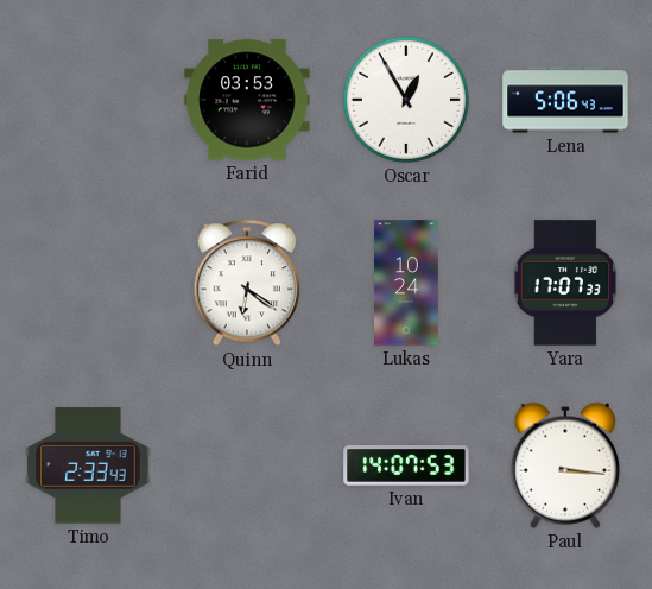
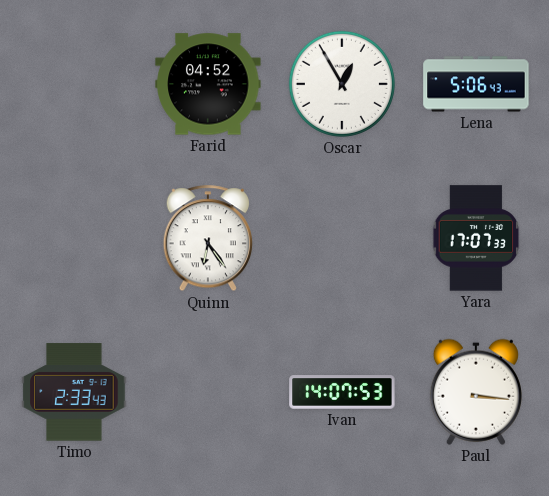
Farid: 03:53 -> 04:52
Quinn: 6:21 -> 6:24
Lukas: 10:24 -> none
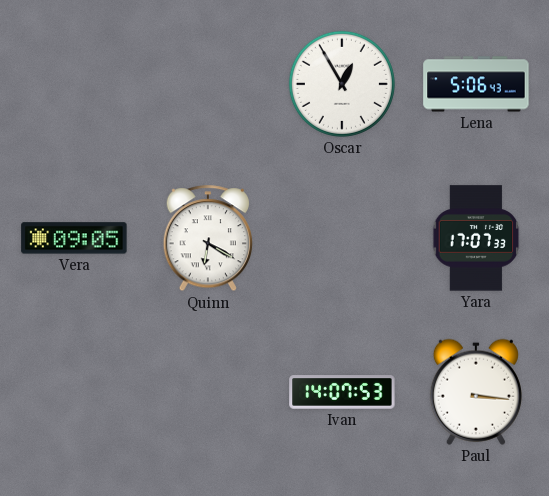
Farid: 04:52 -> none
Vera: none -> 09:05
Quinn: 6:24 -> 6:20
Timo: 2:33 -> none
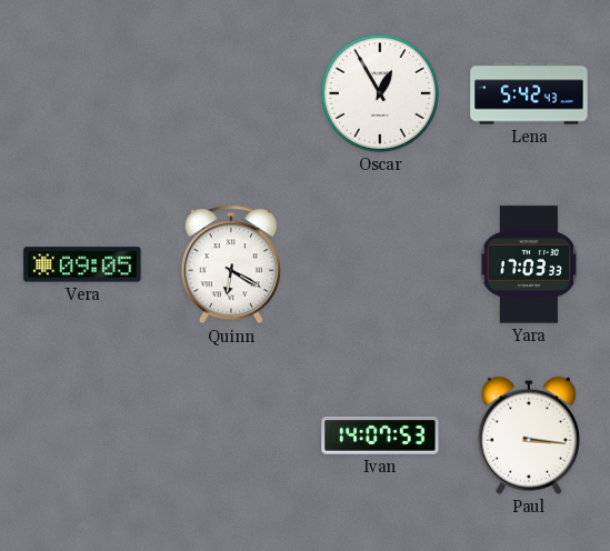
Lena: 5:06 -> 5:42
Yara: 17:07 -> 17:03
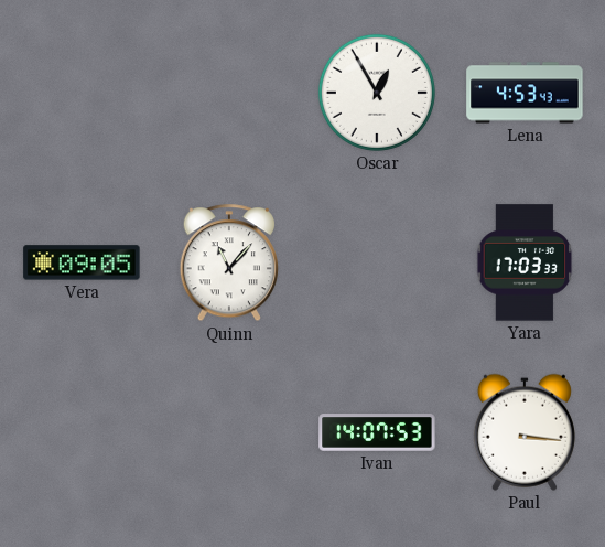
Lena: 5:42 -> 4:53
Quinn: 6:20 -> 11:07
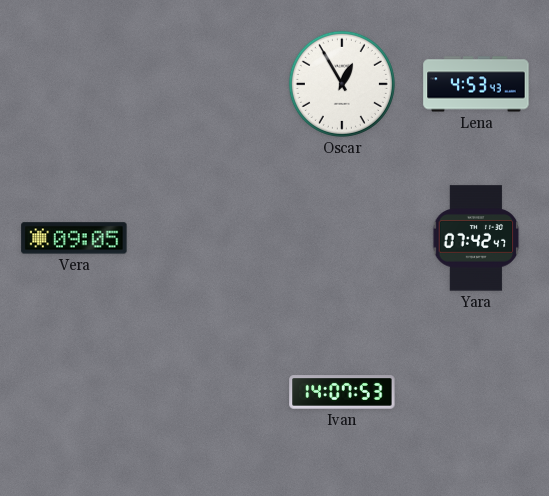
Quinn: 11:07 -> none
Yara: 17:03 -> 07:42
Paul: 3:16 -> none
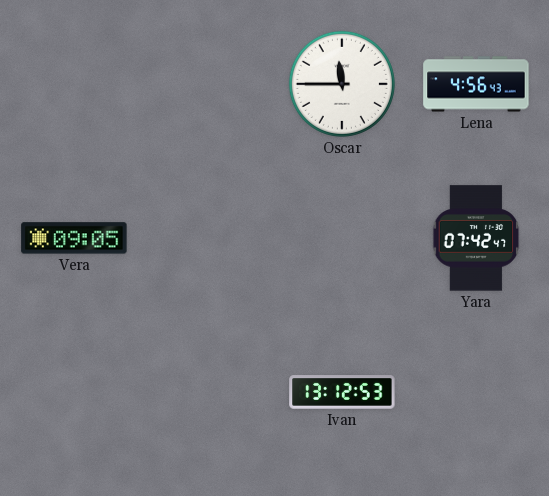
Oscar: 12:55 -> 11:45
Lena: 4:53 -> 4:56
Ivan: 14:07 -> 13:12
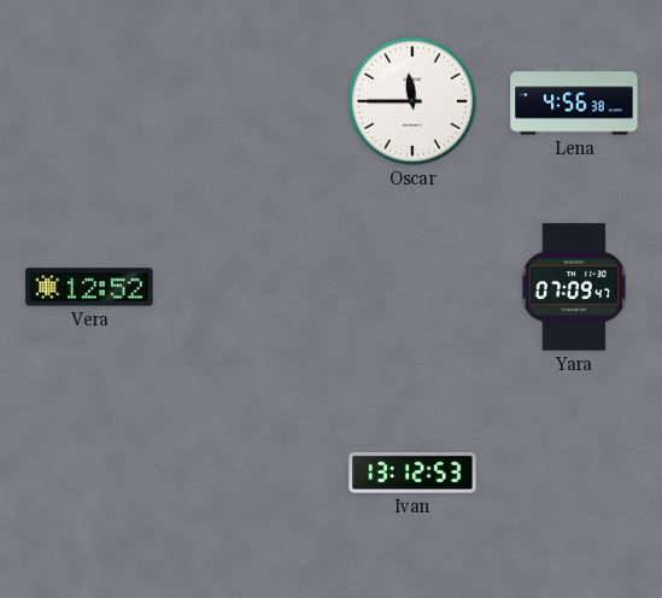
Lena: 4:56:43 -> 4:56:38
Vera: 09:05 -> 12:52
Yara: 07:42 -> 07:09
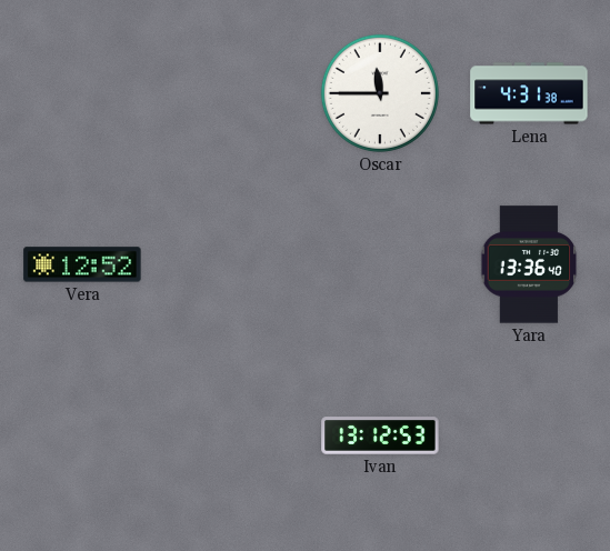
Lena: 4:56 -> 4:31
Yara: 07:09 -> 13:36
